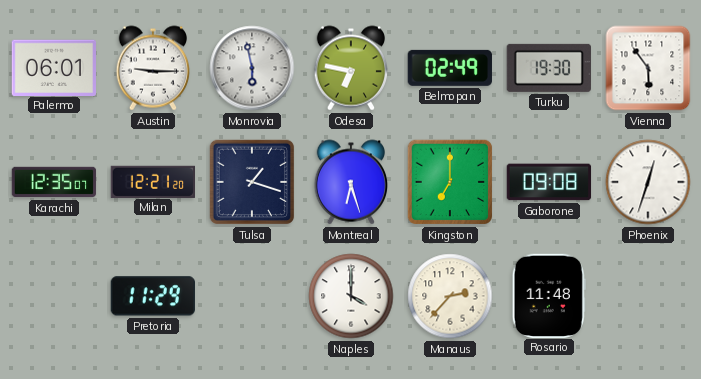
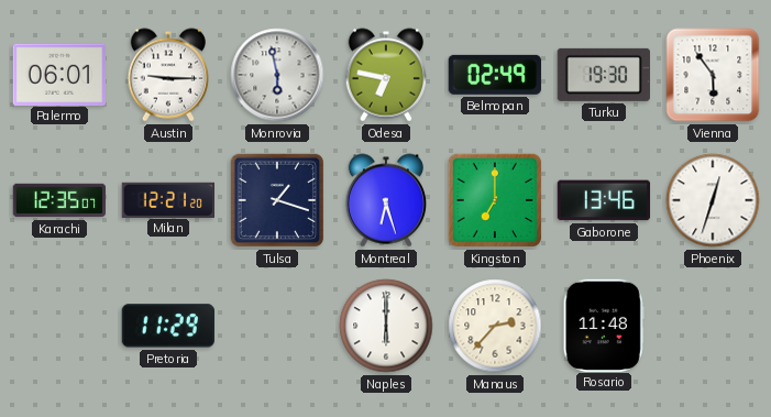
Gaborone: 09:08 -> 13:46
Naples: 4:00 -> 6:00
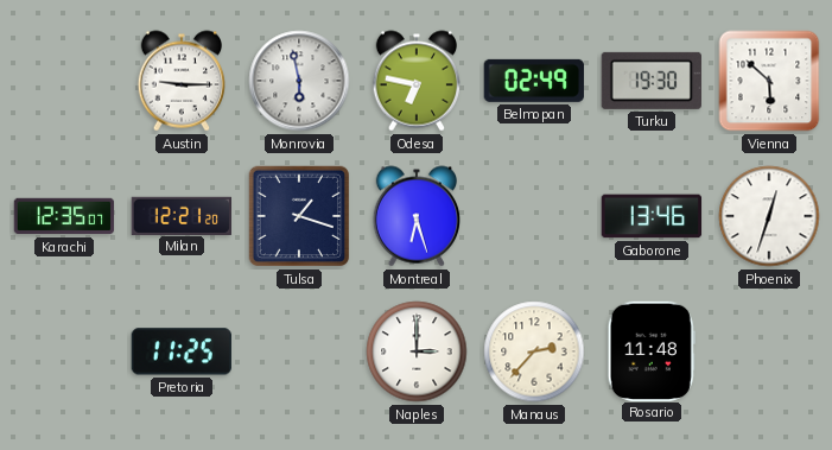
Palermo: 06:01 -> none
Vienna: 5:54 -> 5:52
Kingston: 7:00 -> none
Pretoria: 11:29 -> 11:25
Naples: 6:00 -> 3:00
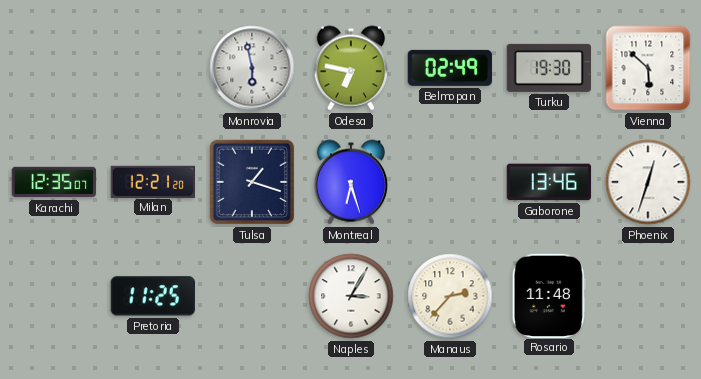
Austin: 9:15 -> none
Naples: 3:00 -> 3:05
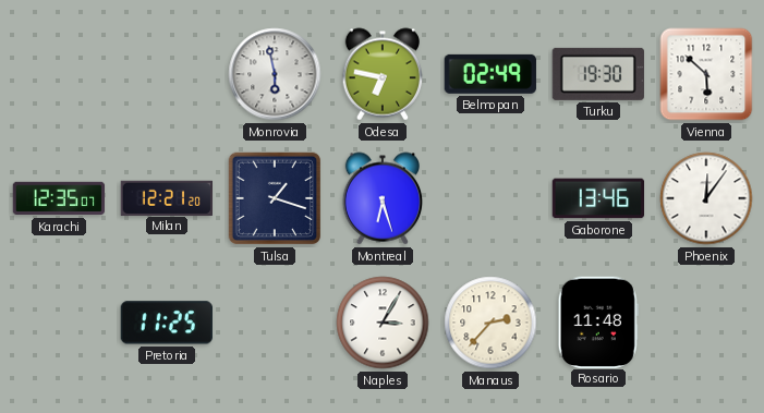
Phoenix: 12:33 -> 12:06
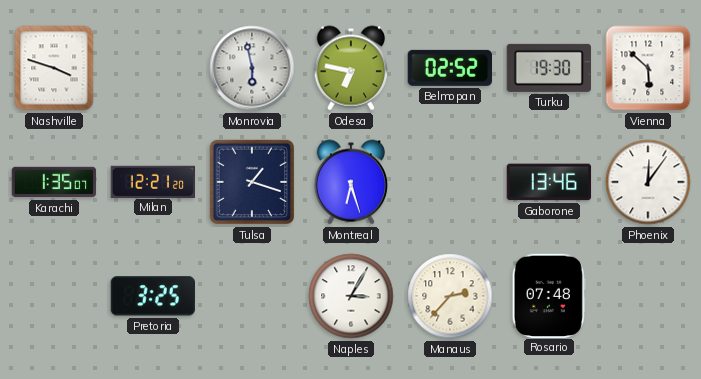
Nashville: none -> 3:48
Belmopan: 02:49 -> 02:52
Karachi: 12:35 -> 1:35
Pretoria: 11:25 -> 3:25
Rosario: 11:48 -> 07:48
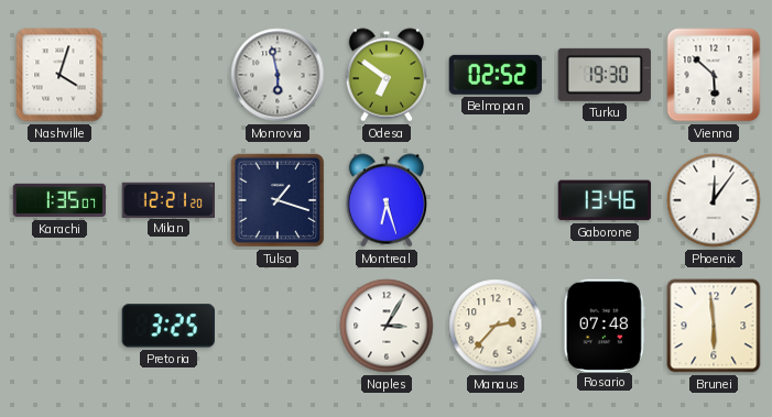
Nashville: 3:48 -> 4:03
Odesa: 6:47 -> 6:51
Brunei: none -> 5:59
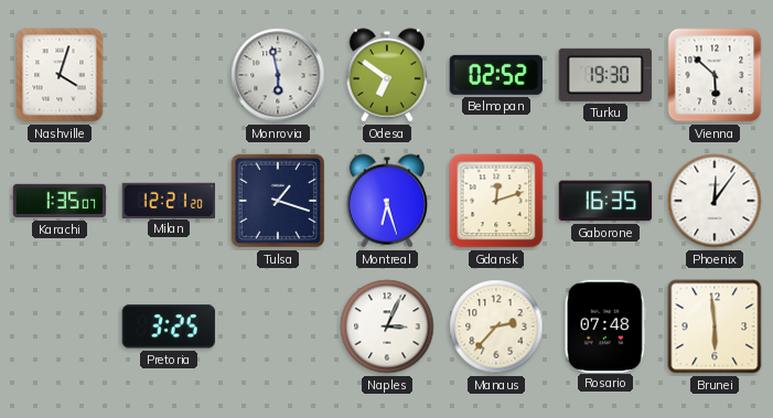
Gdansk: none -> 12:12
Gaborone: 13:46 -> 16:35
Naples: 3:05 -> 3:04
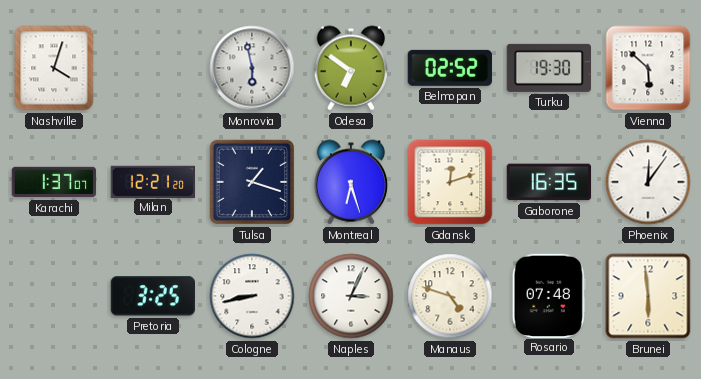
Karachi: 1:35 -> 1:37
Cologne: none -> 8:43
Manaus: 2:37 -> 4:48
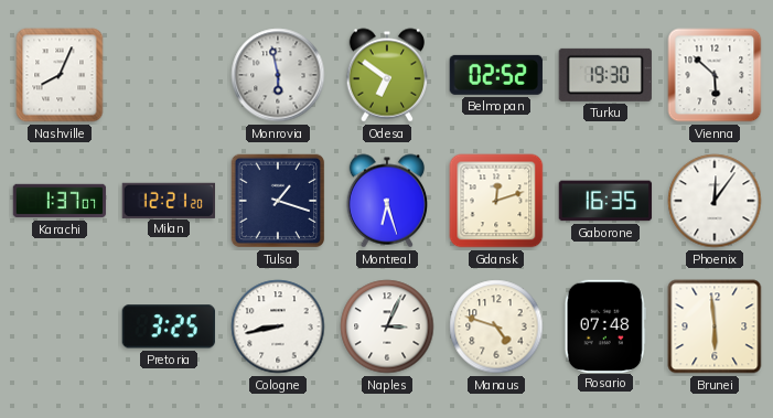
Nashville: 4:03 -> 8:04
